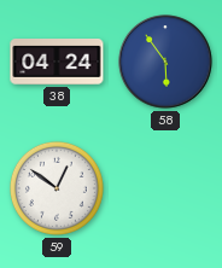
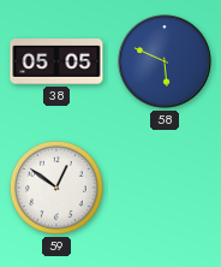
38: 04:24 -> 05:05
58: 5:54 -> 5:49
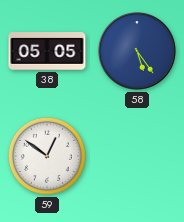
58: 5:49 -> 5:24
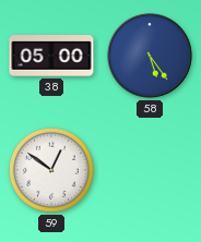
38: 05:05 -> 05:00
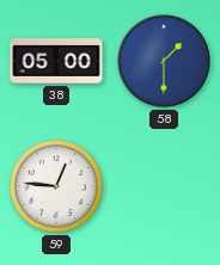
58: 5:24 -> 1:30
59: 12:51 -> 12:46
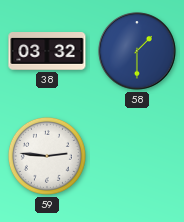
38: 05:00 -> 03:32
59: 12:46 -> 2:46
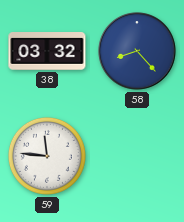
58: 1:30 -> 8:23
59: 2:46 -> 11:46
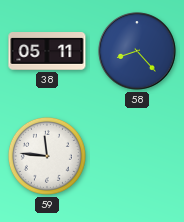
38: 03:32 -> 05:11
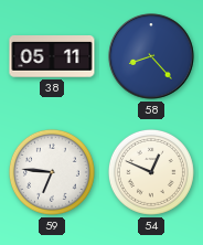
59: 11:46 -> 6:46
54: none -> 12:49
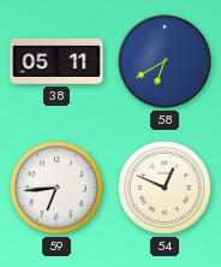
58: 8:23 -> 6:40
59: 6:46 -> 6:44
